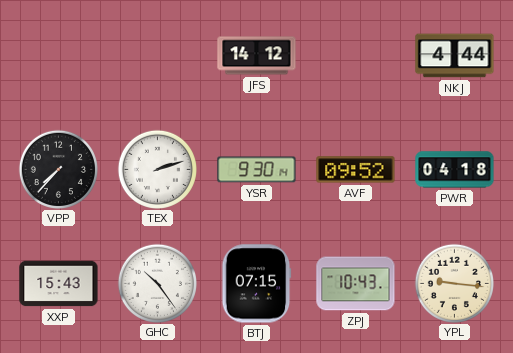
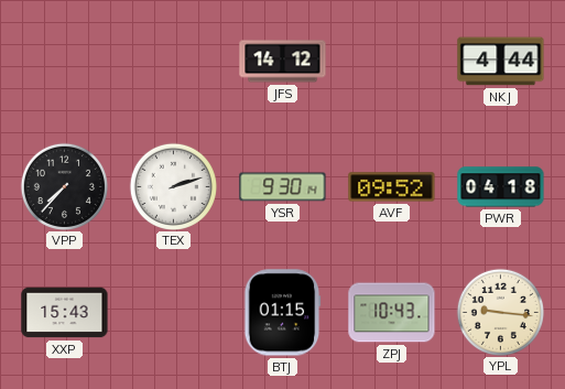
GHC: 10:24 -> none
BTJ: 07:15 -> 01:15
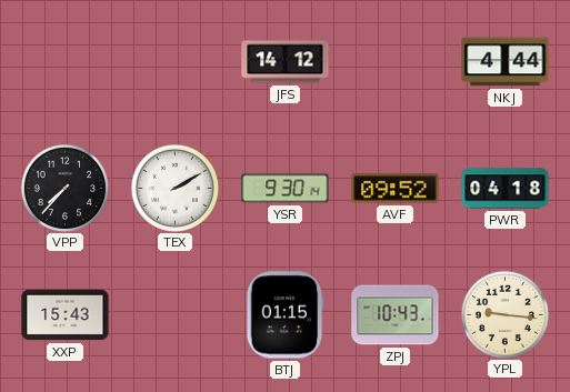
TEX: 2:12 -> 2:10
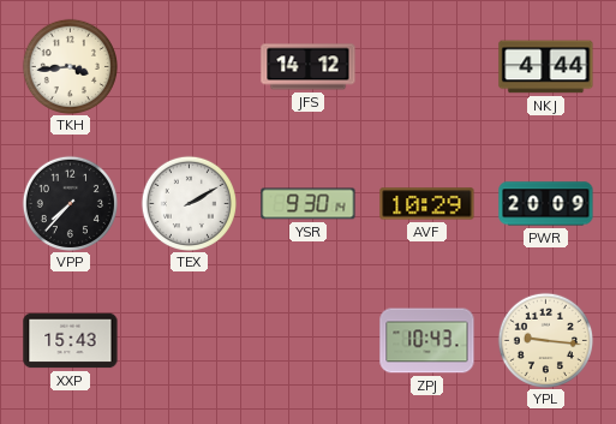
TKH: none -> 3:44
AVF: 09:52 -> 10:29
PWR: 04:18 -> 20:09
BTJ: 01:15 -> none
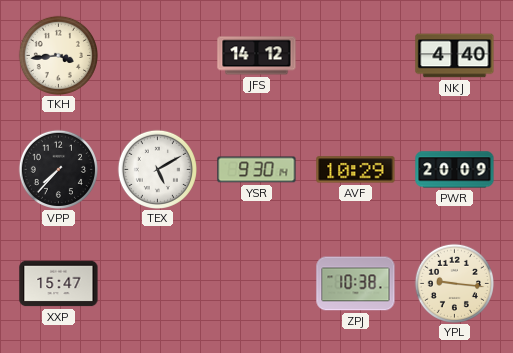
NKJ: 4:44 -> 4:40
TEX: 2:10 -> 5:10
XXP: 15:43 -> 15:47
ZPJ: 10:43 -> 10:38
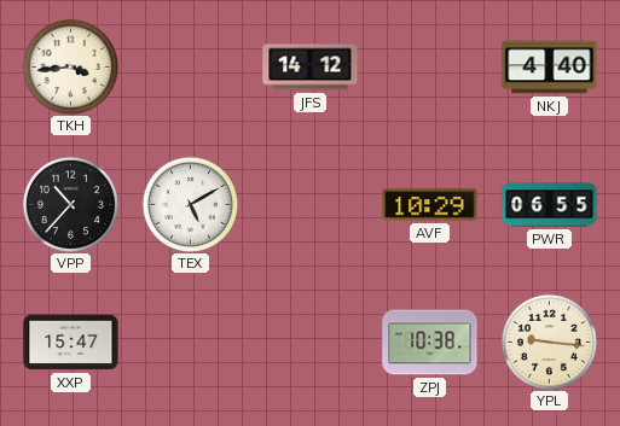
VPP: 7:37 -> 10:37
YSR: 9:30 -> none
PWR: 20:09 -> 06:55
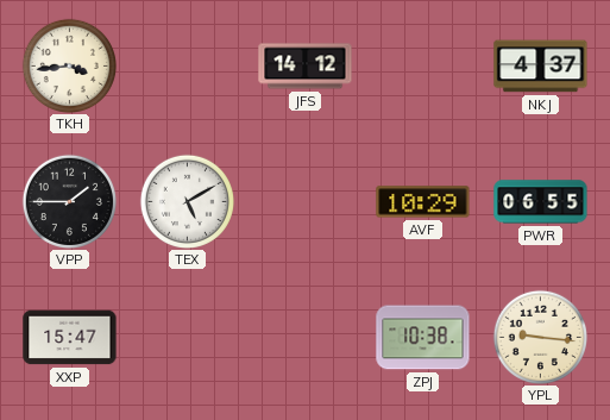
NKJ: 4:40 -> 4:37
VPP: 10:37 -> 1:45
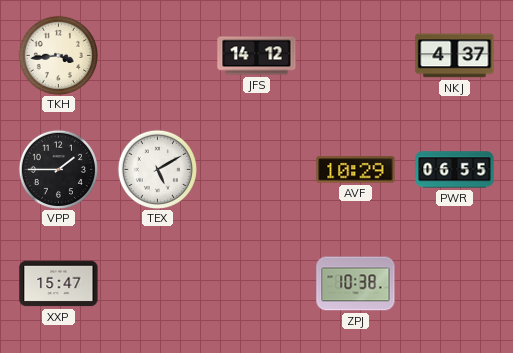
YPL: 9:16 -> none
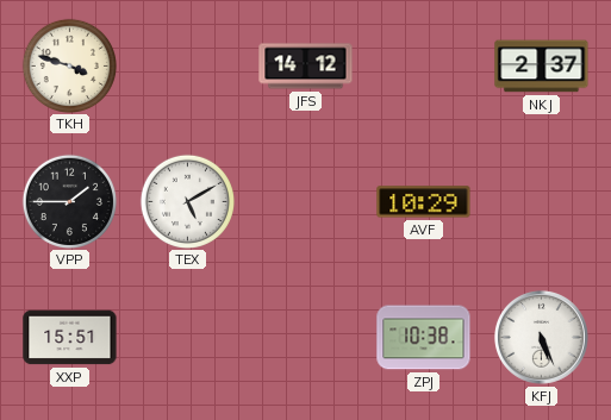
TKH: 3:44 -> 3:48
NKJ: 4:37 -> 2:37
PWR: 06:55 -> none
XXP: 15:47 -> 15:51
KFJ: none -> 5:26
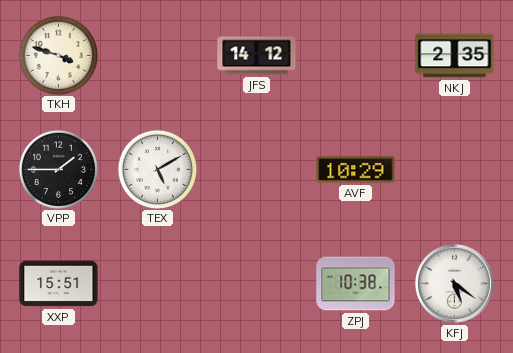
NKJ: 2:37 -> 2:35
KFJ: 5:26 -> 5:21
